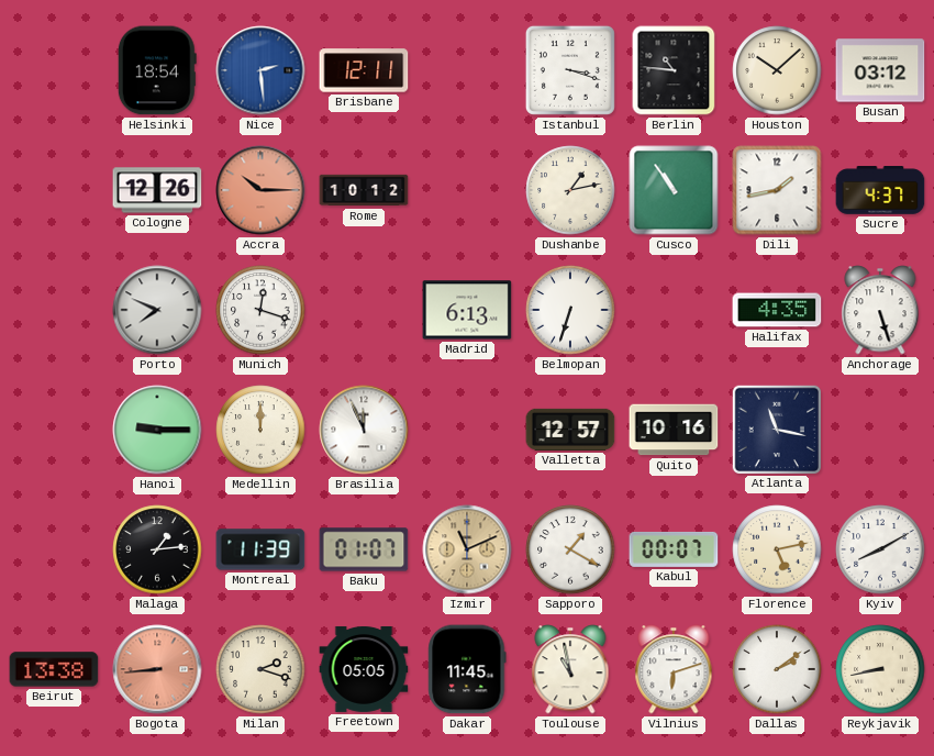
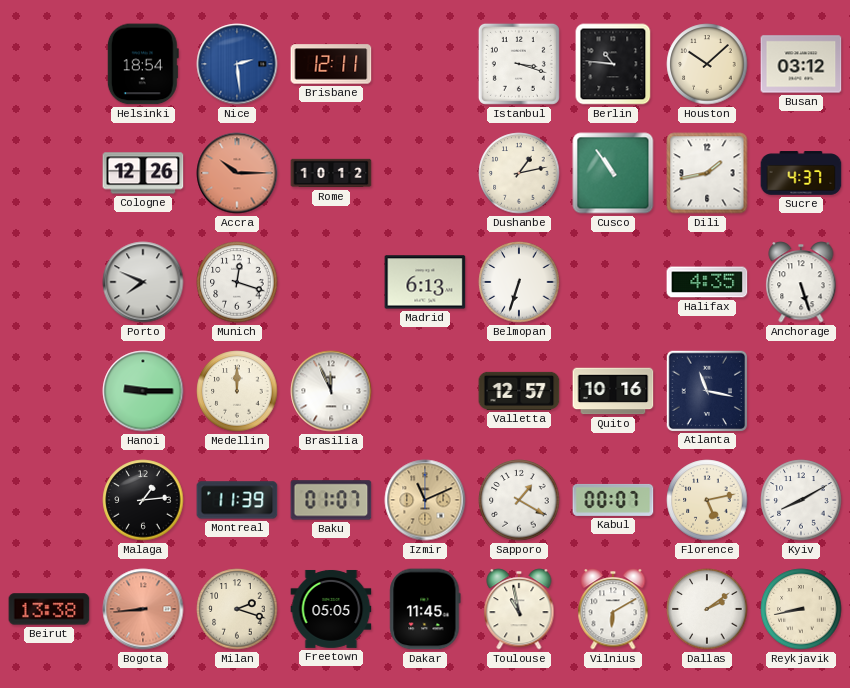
Vilnius: 6:12 -> 6:10
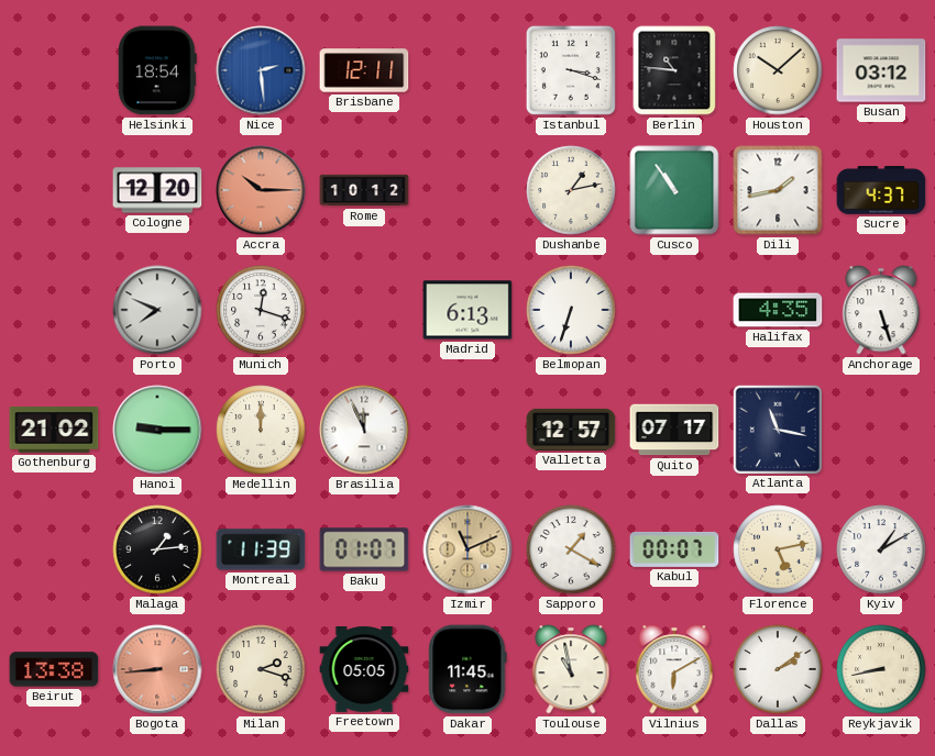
Cologne: 12:26 -> 12:20
Gothenburg: none -> 21:02
Quito: 10:16 -> 07:17
Kyiv: 8:10 -> 1:10
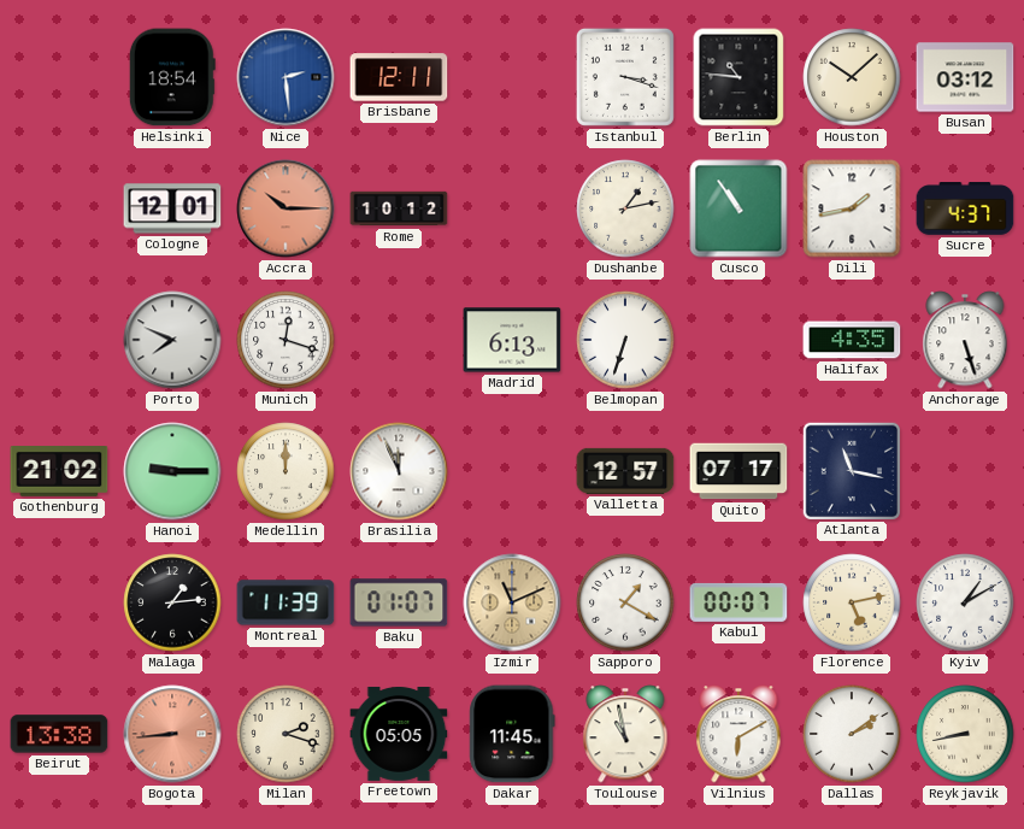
Cologne: 12:20 -> 12:01
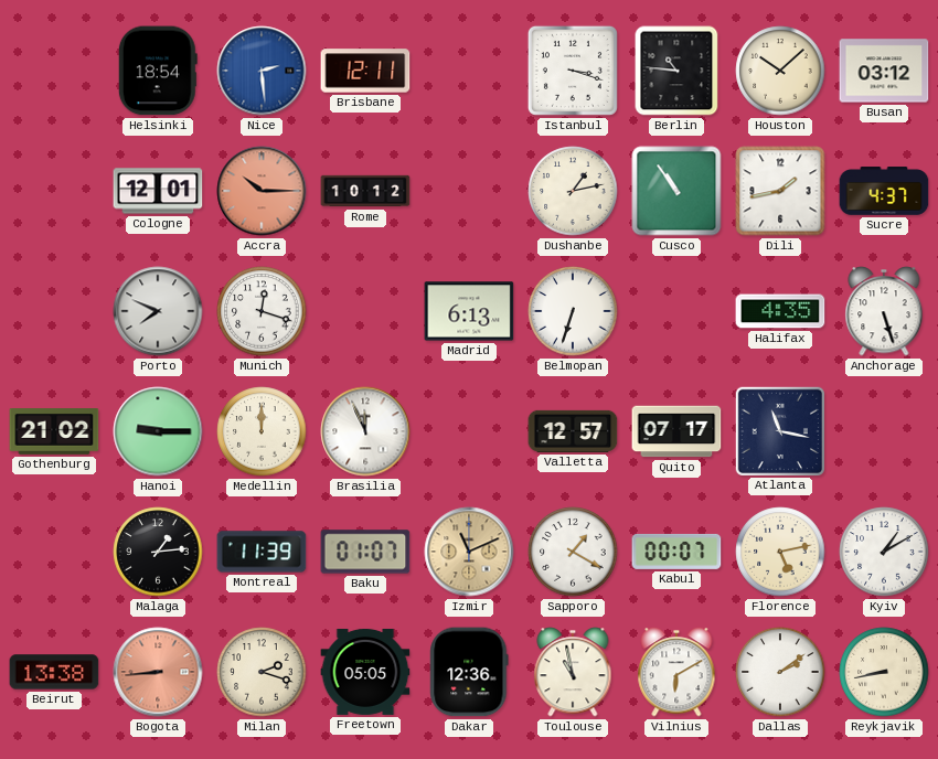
Dakar: 11:45 -> 12:36
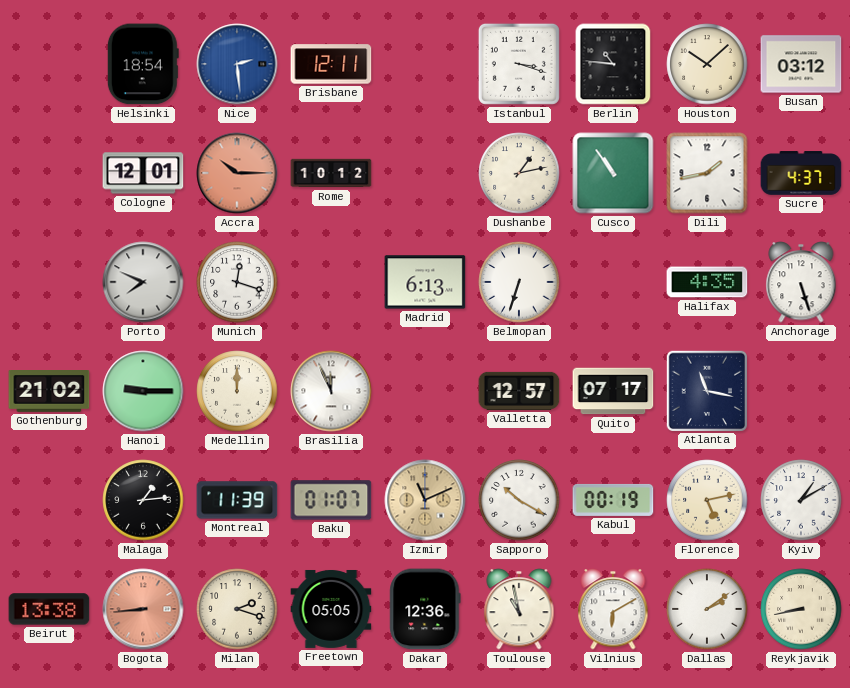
Sapporo: 1:20 -> 10:20
Kabul: 00:07 -> 00:19
